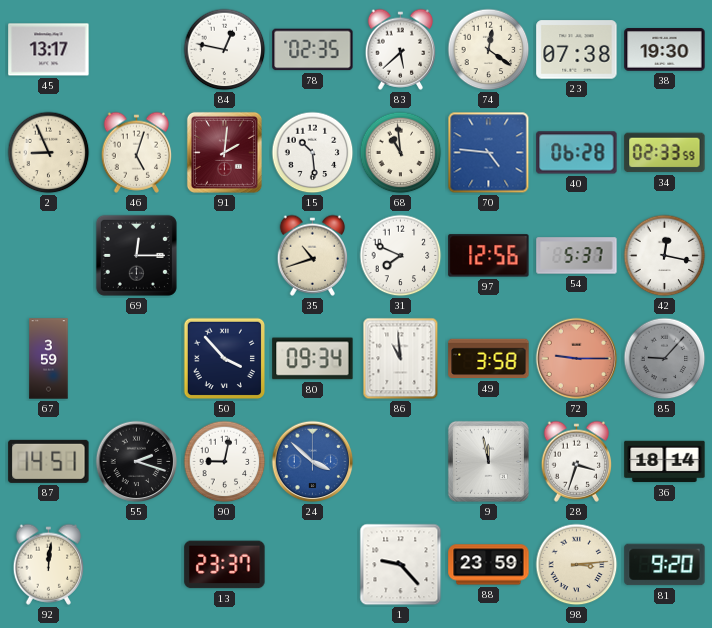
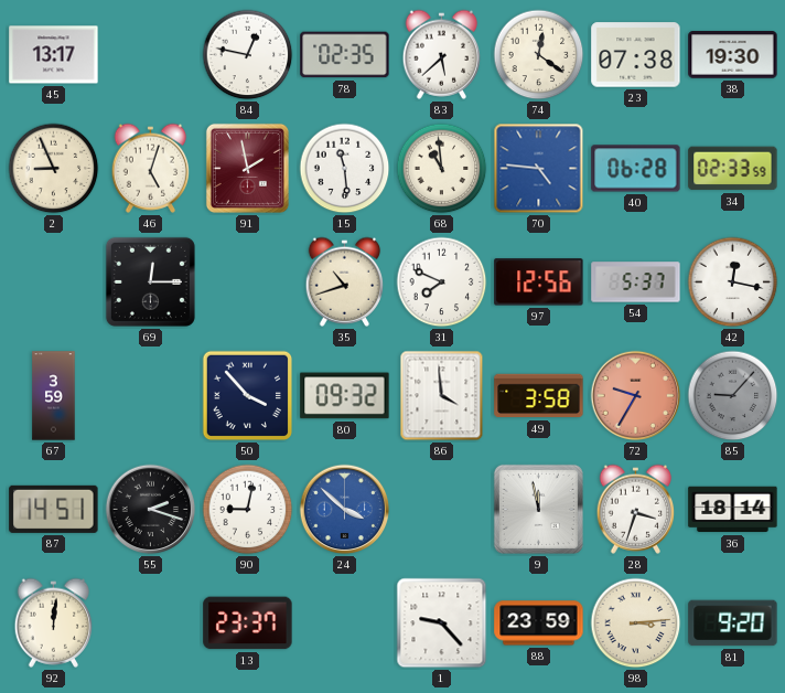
91: 2:01 -> 1:58
15: 10:29 -> 11:29
80: 09:34 -> 09:32
86: 10:59 -> 3:59
72: 9:15 -> 9:35
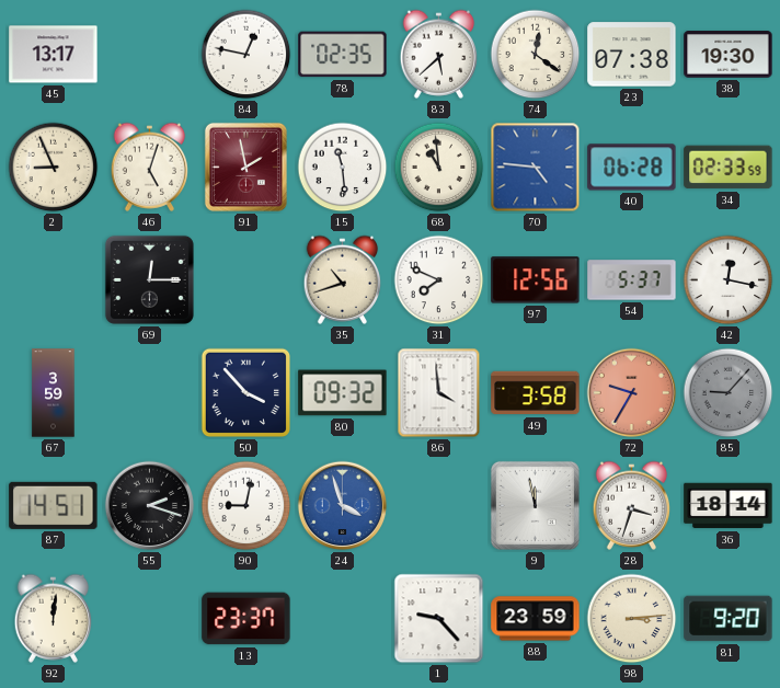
24: 3:52 -> 3:57
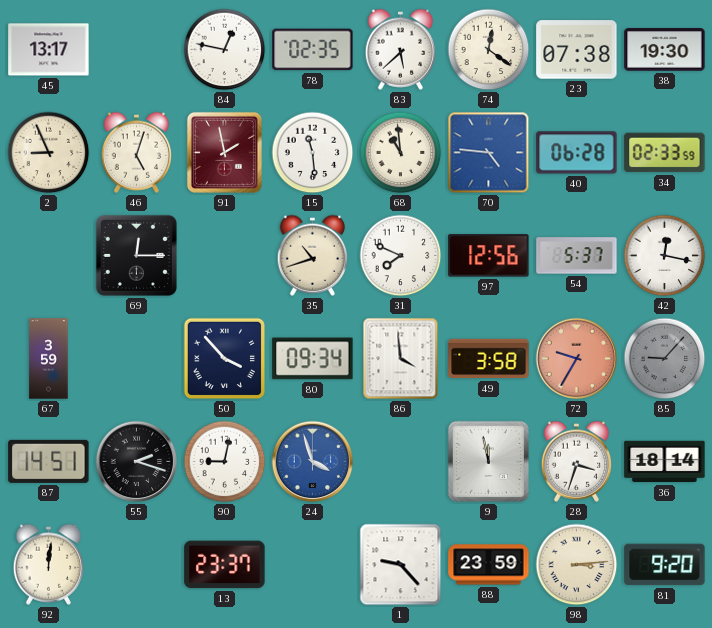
80: 09:32 -> 09:34
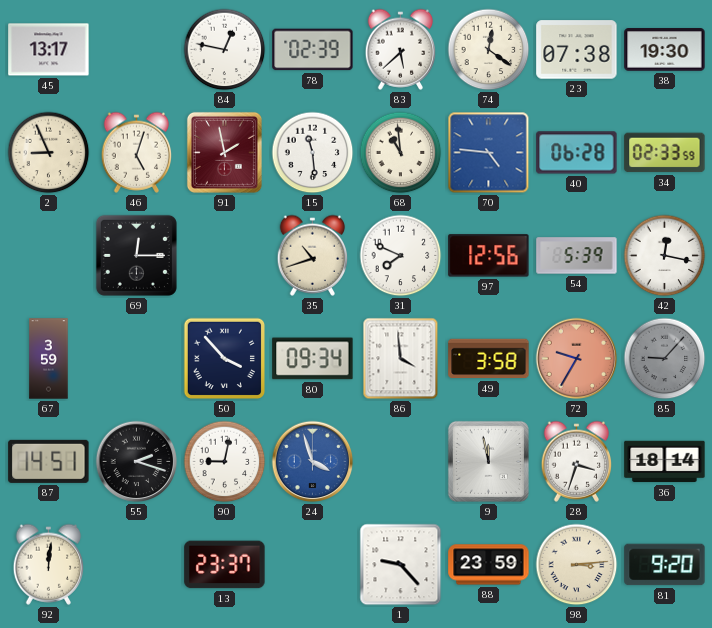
78: 02:35 -> 02:39
54: 5:37 -> 5:39
